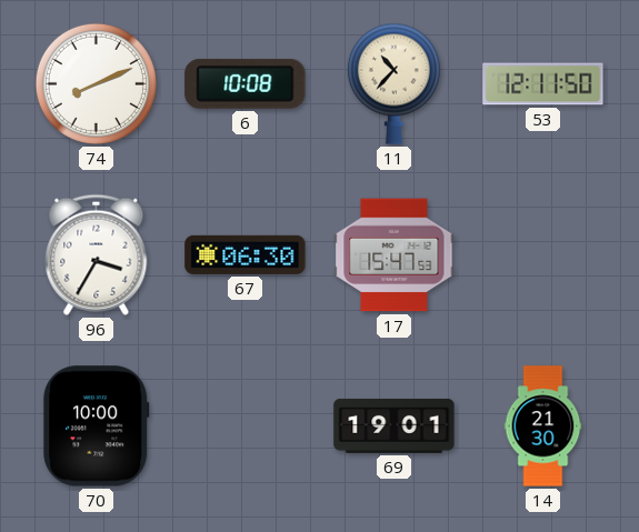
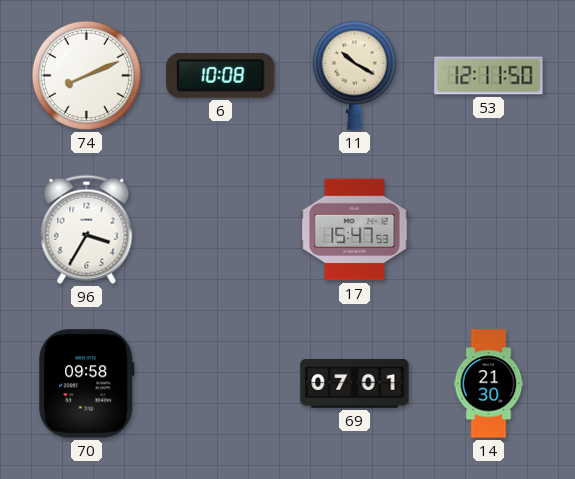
11: 10:37 -> 10:20
67: 06:30 -> none
70: 10:00 -> 09:58
69: 19:01 -> 07:01
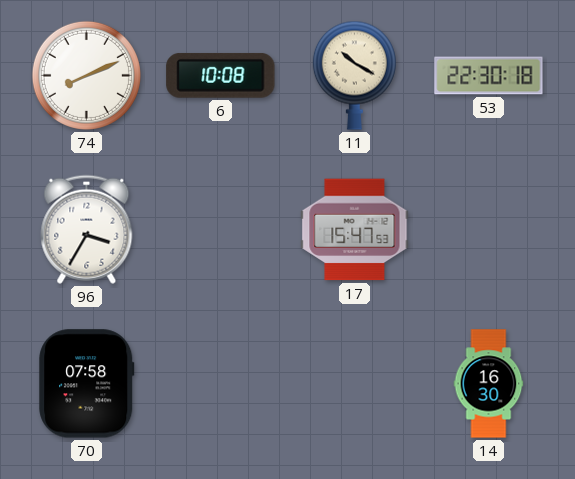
53: 12:11 -> 22:30
70: 09:58 -> 07:58
69: 07:01 -> none
14: 21:30 -> 16:30
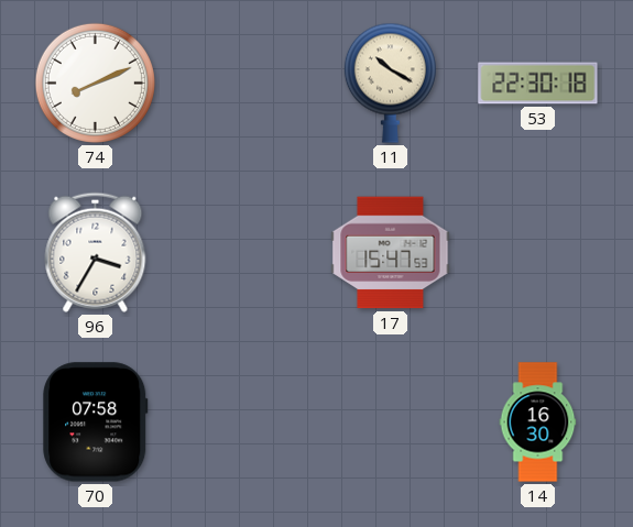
6: 10:08 -> none
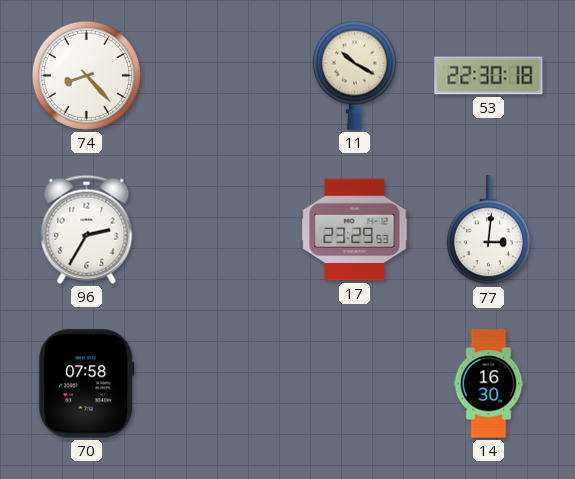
74: 8:11 -> 8:23
96: 3:35 -> 2:35
17: 15:47 -> 23:29
77: none -> 3:01
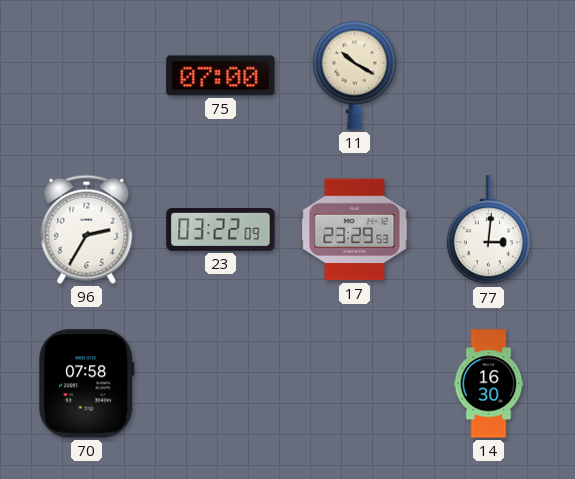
74: 8:23 -> none
75: none -> 07:00
53: 22:30 -> none
23: none -> 03:22
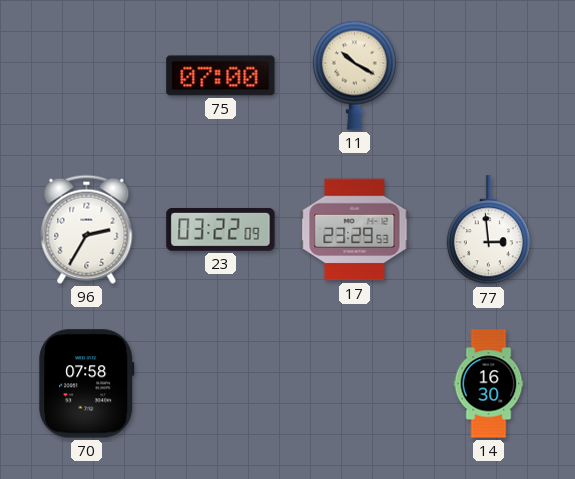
77: 3:01 -> 2:59
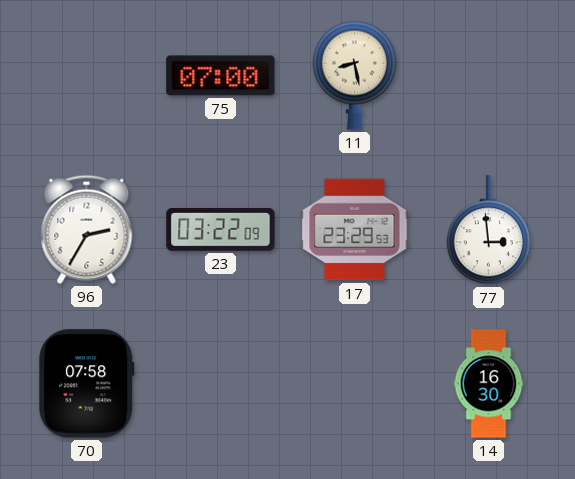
11: 10:20 -> 8:28
